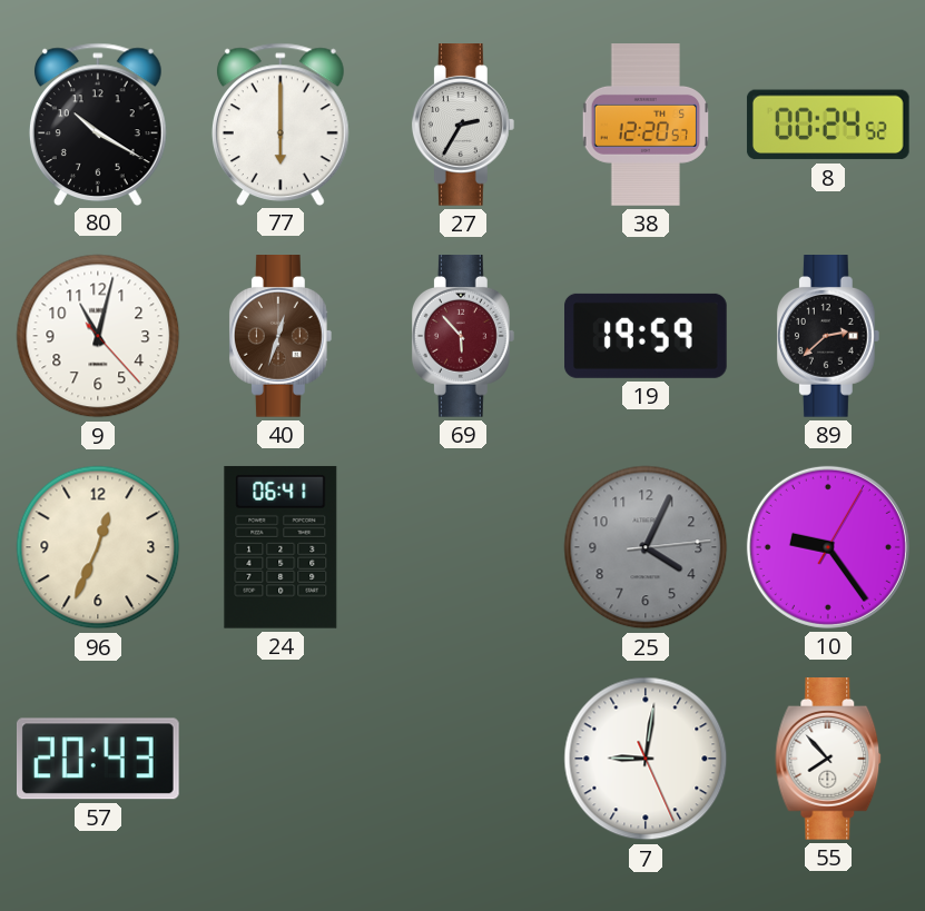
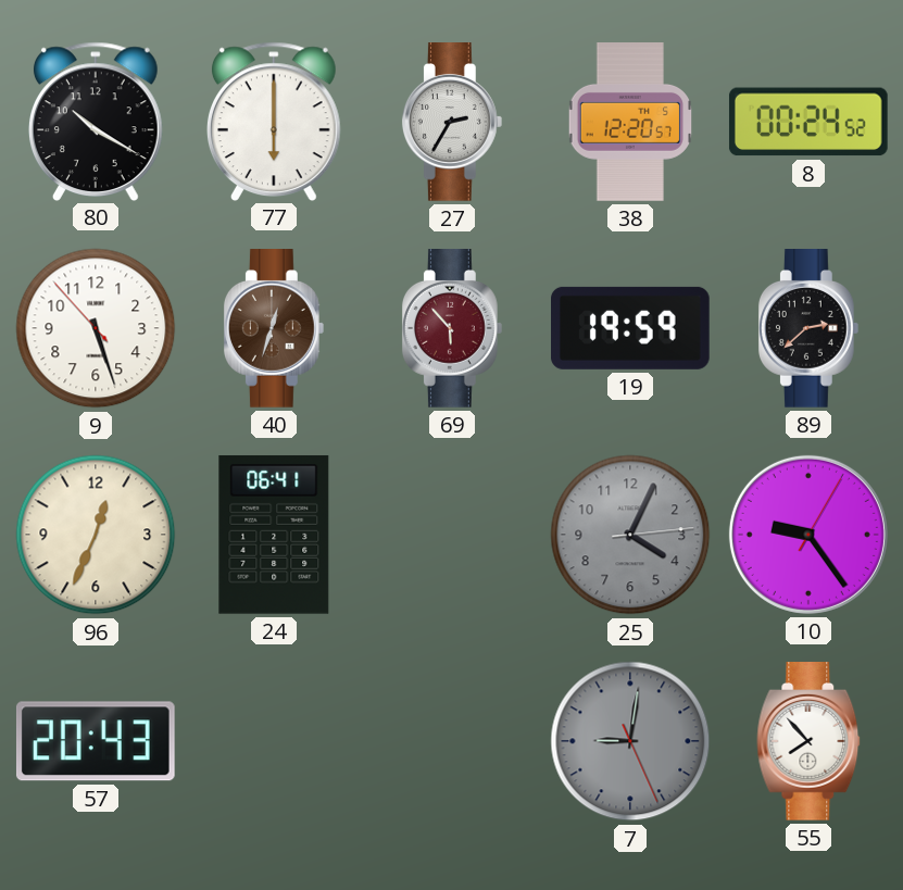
9: 11:02 -> 5:26
7 dial: white -> grey
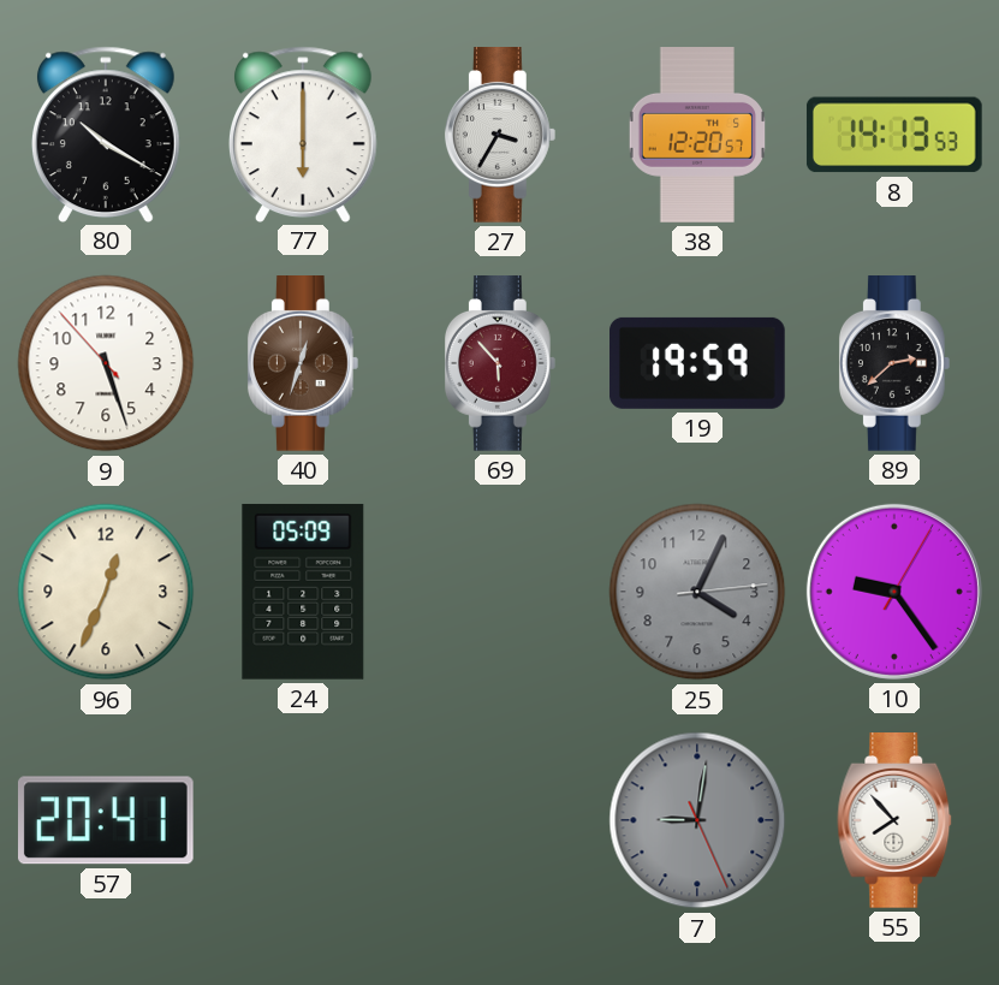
27: 2:35 -> 3:35
8: 00:24 -> 14:13
24: 06:41 -> 05:09
57: 20:43 -> 20:41
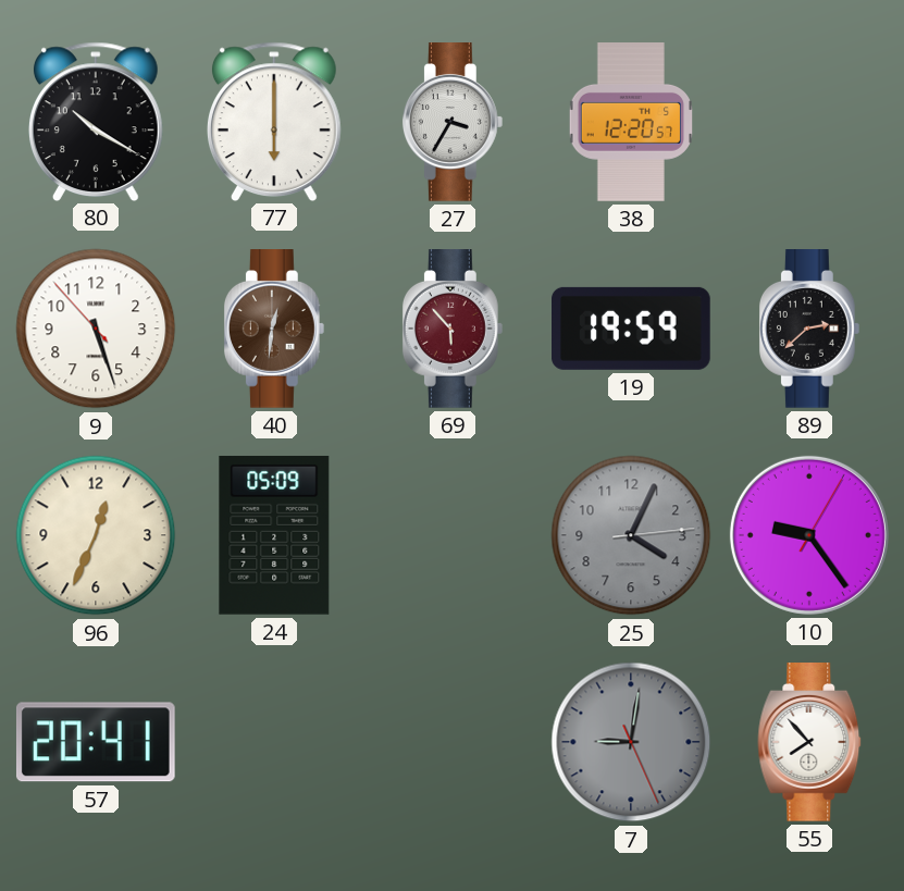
8: 14:13 -> none
40: 12:33 -> 12:31
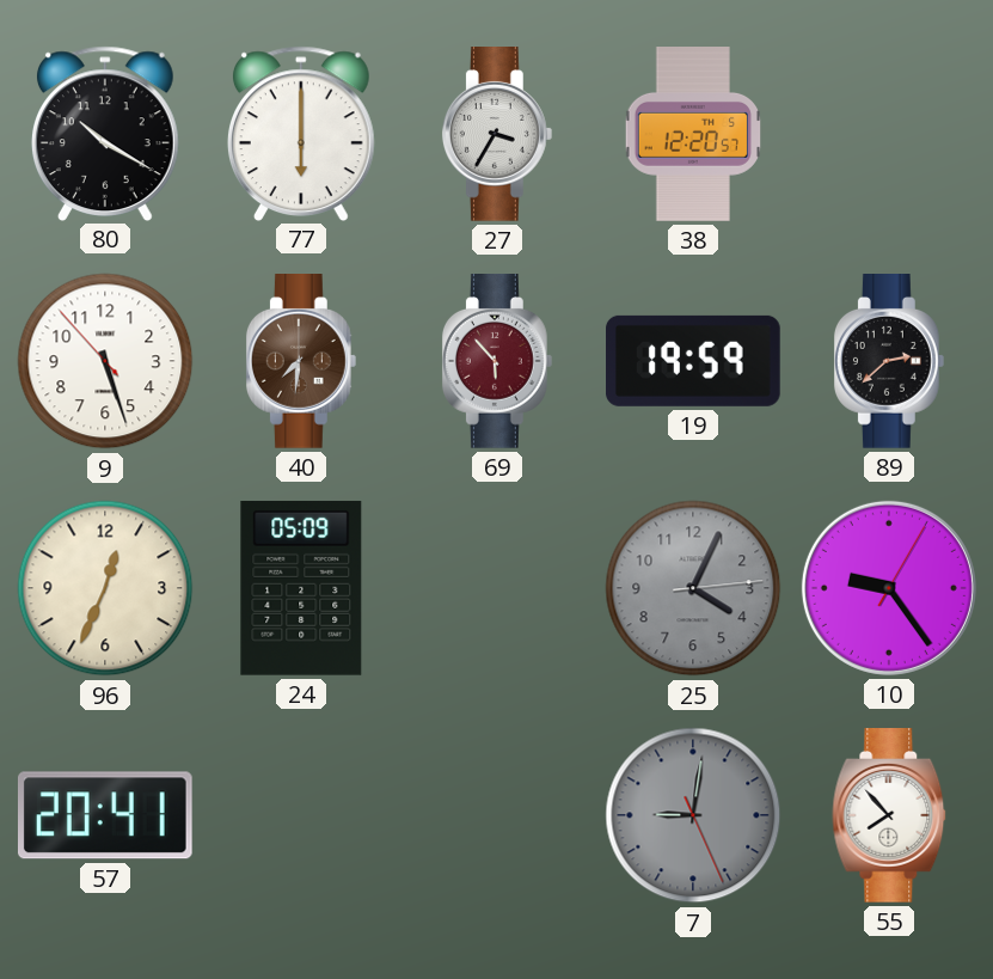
40: 12:31 -> 7:31
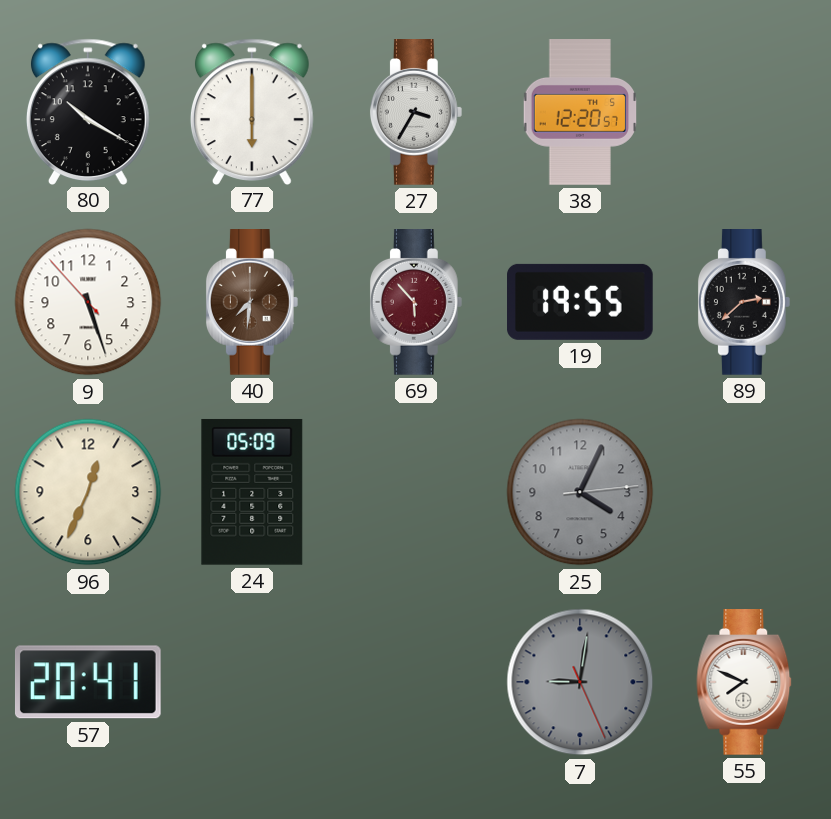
19: 19:59 -> 19:55
10: 9:24 -> none
55: 7:53 -> 7:49
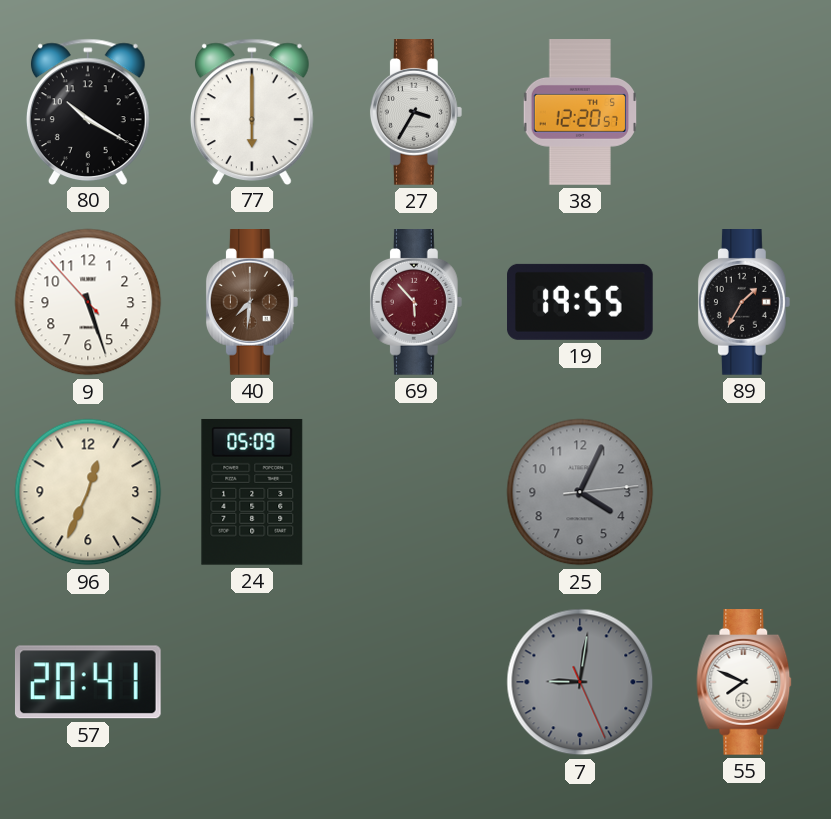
89: 2:38 -> 1:35
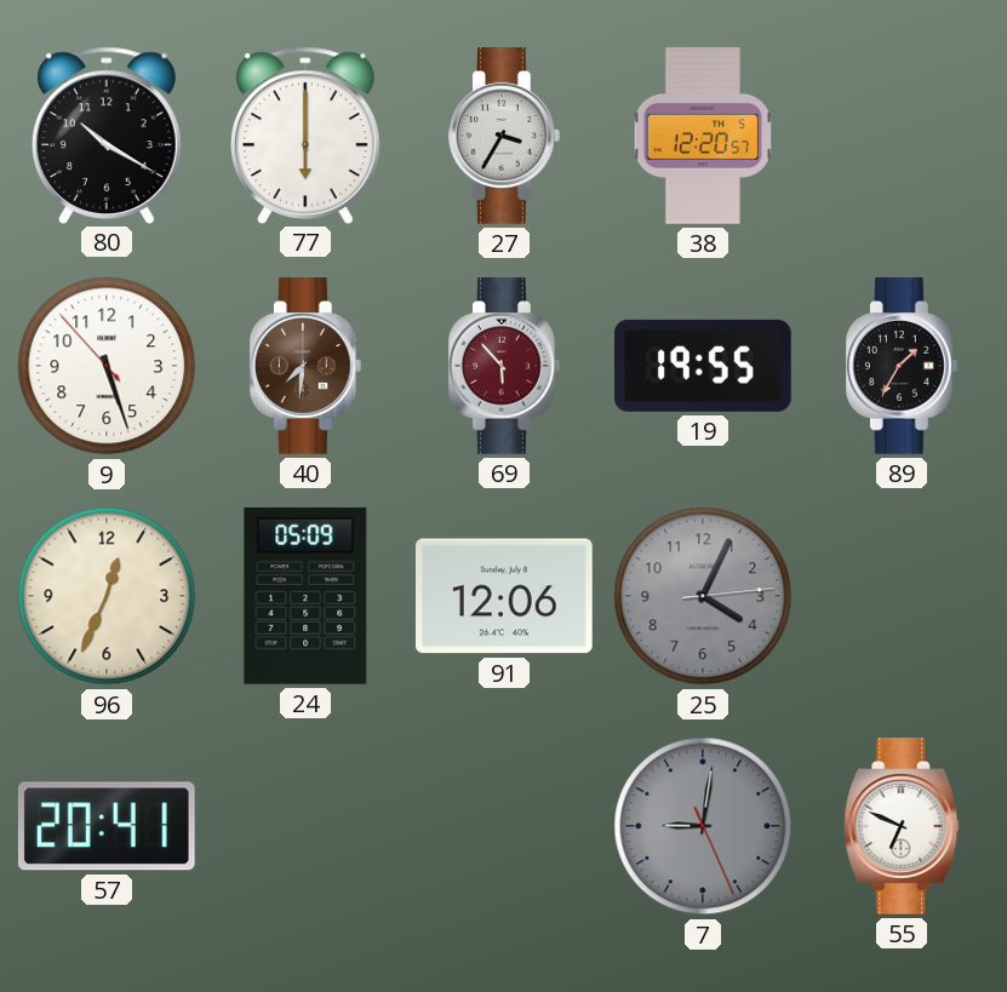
91: none -> 12:06
55: 7:49 -> 6:49
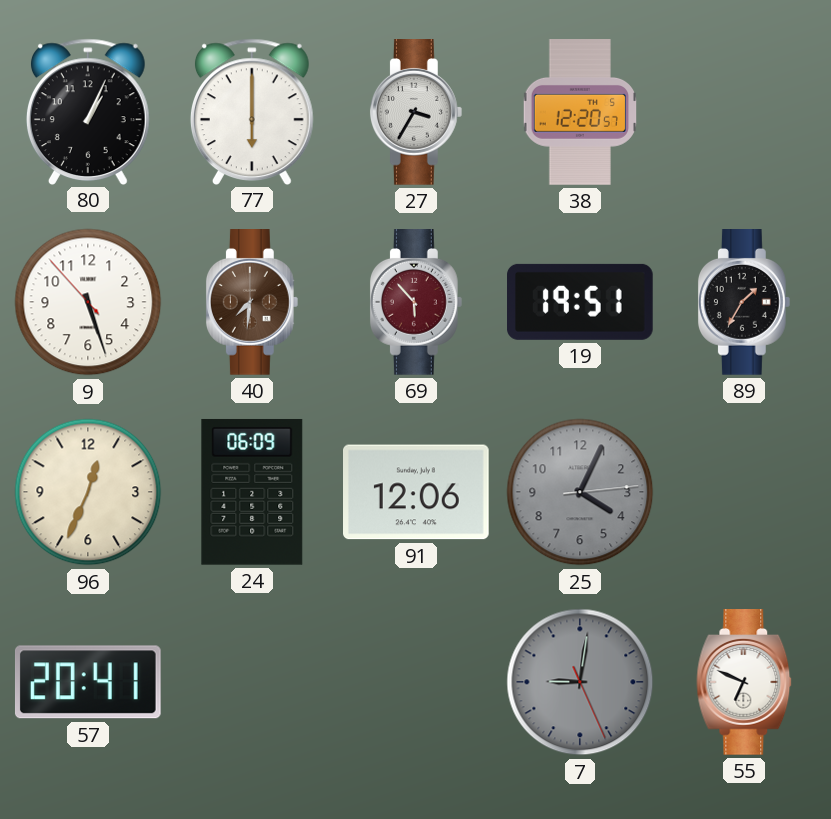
80: 10:20 -> 1:04
19: 19:55 -> 19:51
24: 05:09 -> 06:09
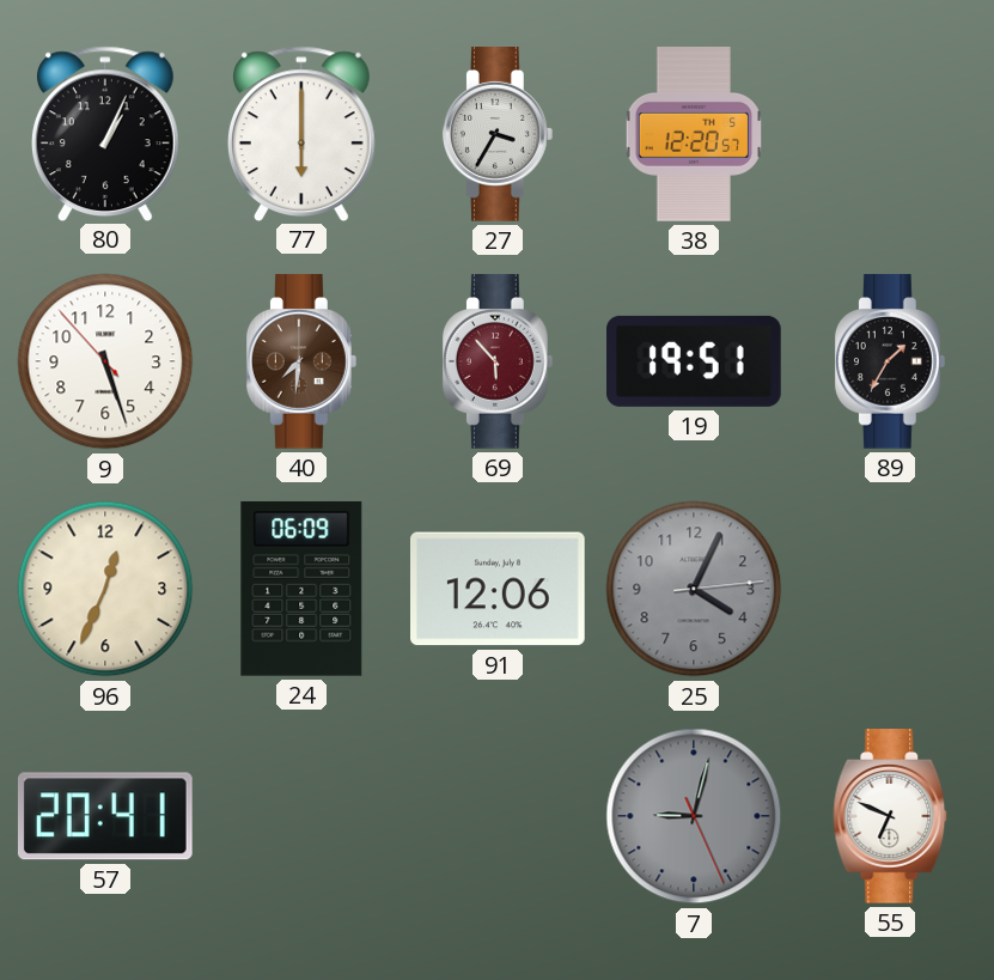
7: 9:01 -> 9:02
